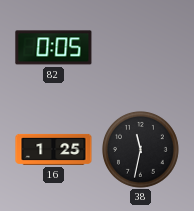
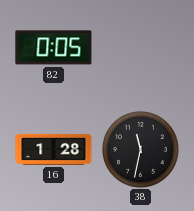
16: 1:25 -> 1:28
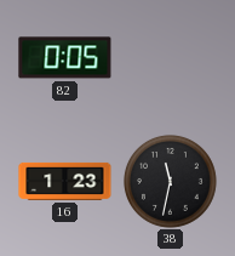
16: 1:28 -> 1:23
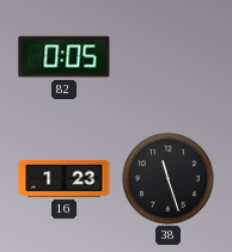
38: 11:32 -> 11:27
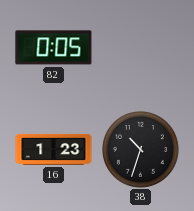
38: 11:27 -> 10:33
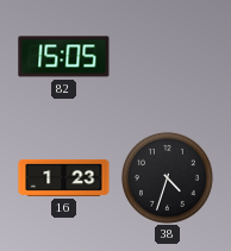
82: 0:05 -> 15:05
38: 10:33 -> 4:33
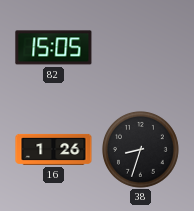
16: 1:23 -> 1:26
38: 4:33 -> 8:33
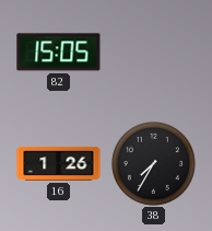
38: 8:33 -> 7:35
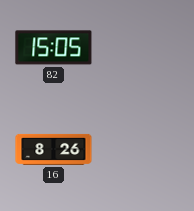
16: 1:26 -> 8:26
38: 7:35 -> none
